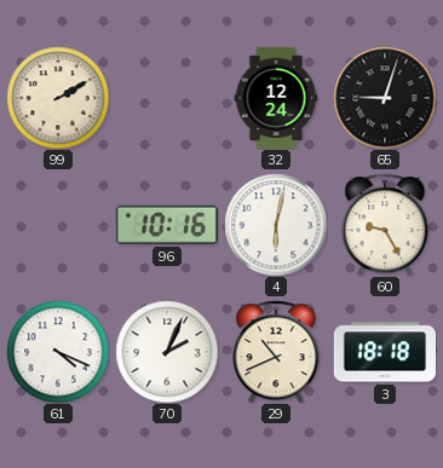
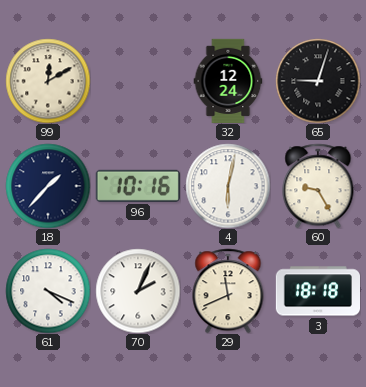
99: 2:10 -> 12:10
18: none -> 1:37
29: 10:41 -> 11:41
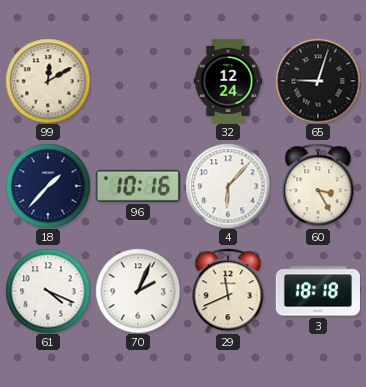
4: 6:02 -> 6:07
60: 9:25 -> 3:25
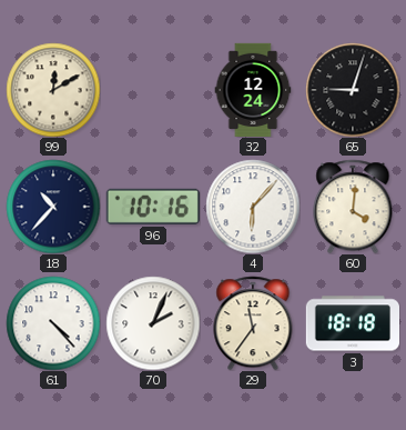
18: 1:37 -> 10:37
60: 3:25 -> 4:01
61: 4:19 -> 4:23
29: 11:41 -> 11:36
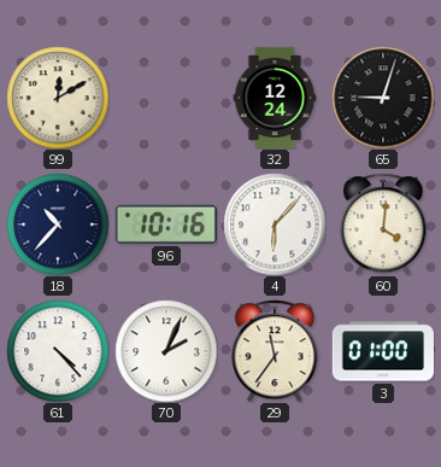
3: 18:18 -> 01:00
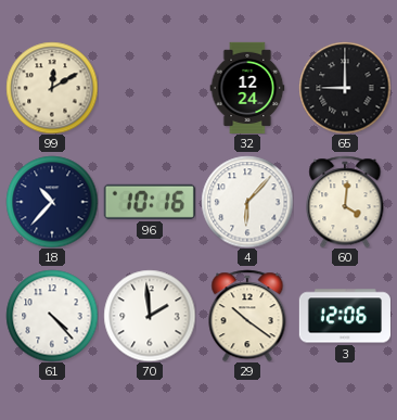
65: 9:03 -> 9:00
70: 2:04 -> 1:59
29: 11:36 -> 10:21
3: 01:00 -> 12:06
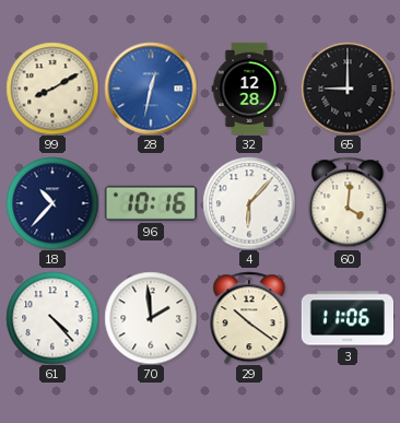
99: 12:10 -> 8:10
28: none -> 12:32
32: 12:24 -> 12:28
3: 12:06 -> 11:06
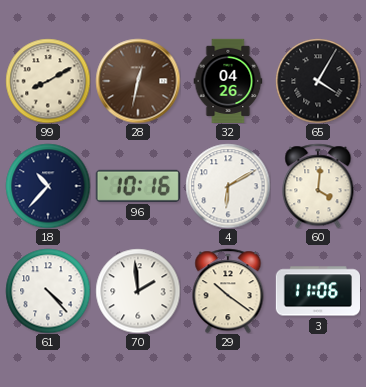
28 dial: blue -> brown
32: 12:28 -> 04:26
65: 9:00 -> 4:05
4: 6:07 -> 6:10
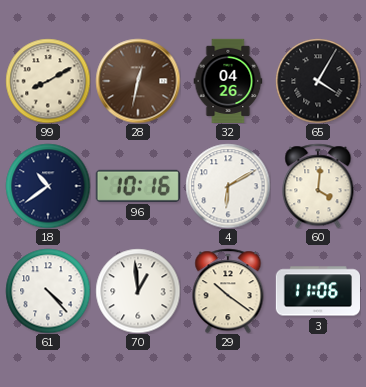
18: 10:37 -> 10:39
70: 1:59 -> 12:59
